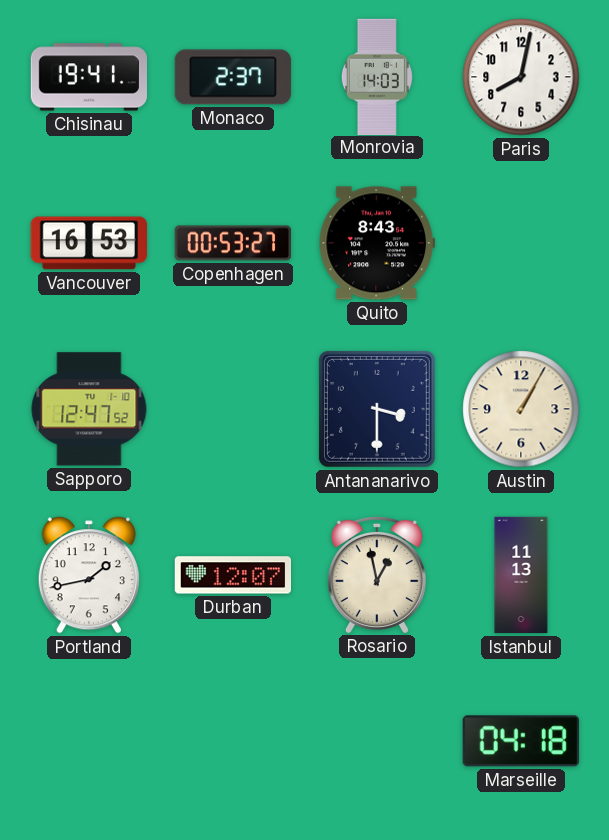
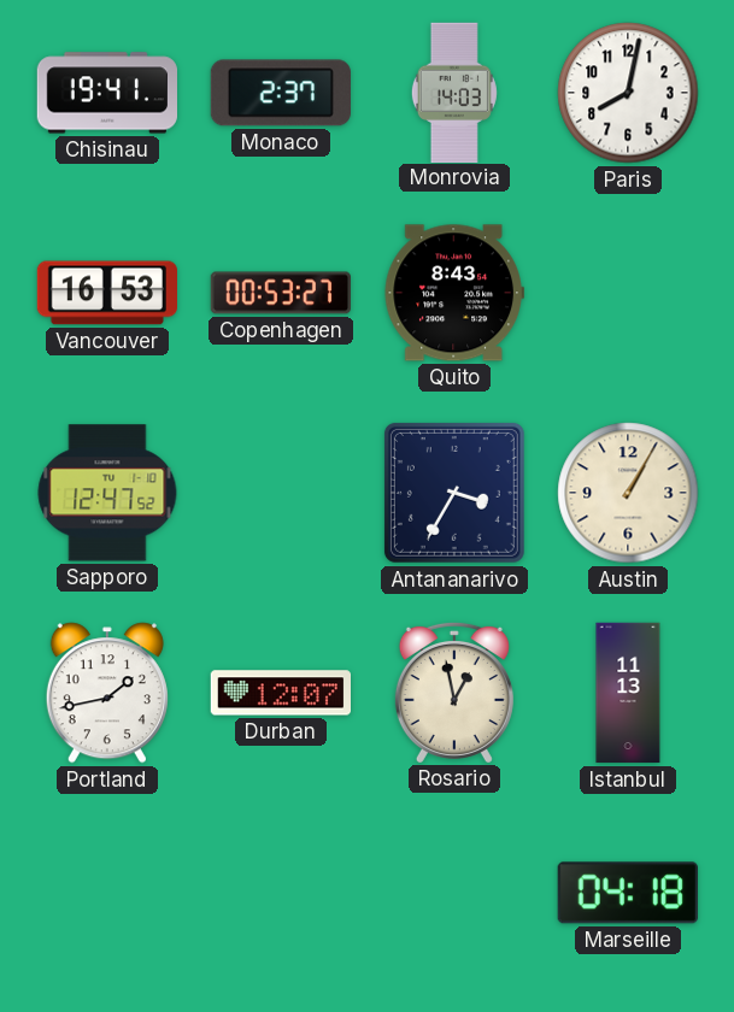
Antananarivo: 3:30 -> 3:35
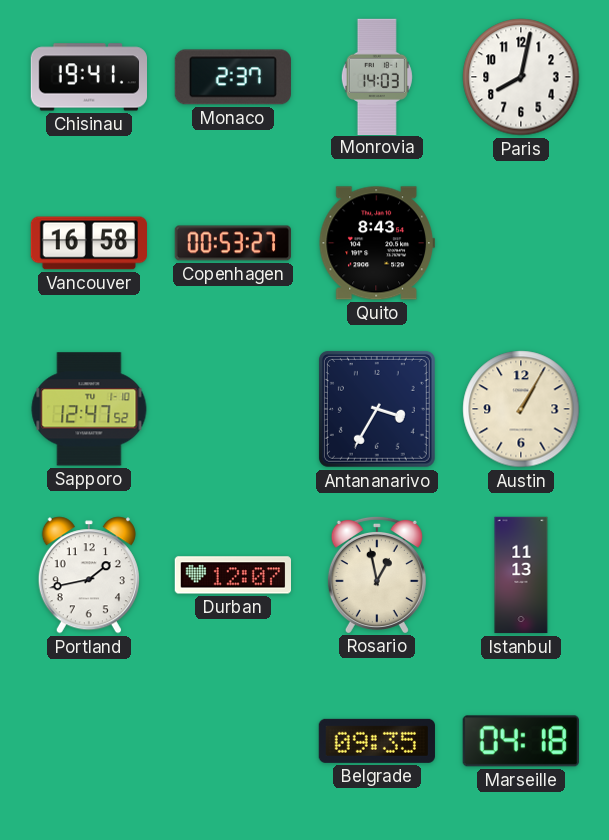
Vancouver: 16:53 -> 16:58
Belgrade: none -> 09:35
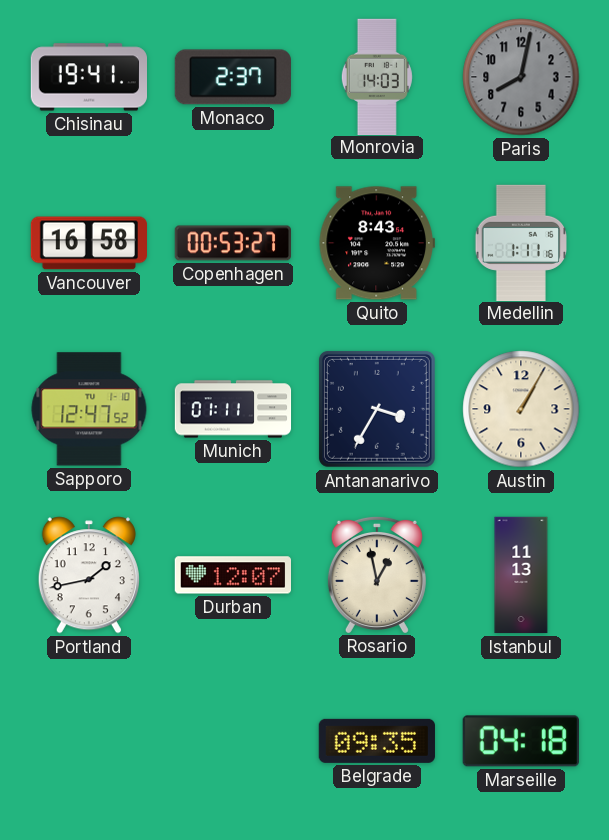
Paris dial: white -> grey
Medellin: none -> 1:11
Munich: none -> 01:11
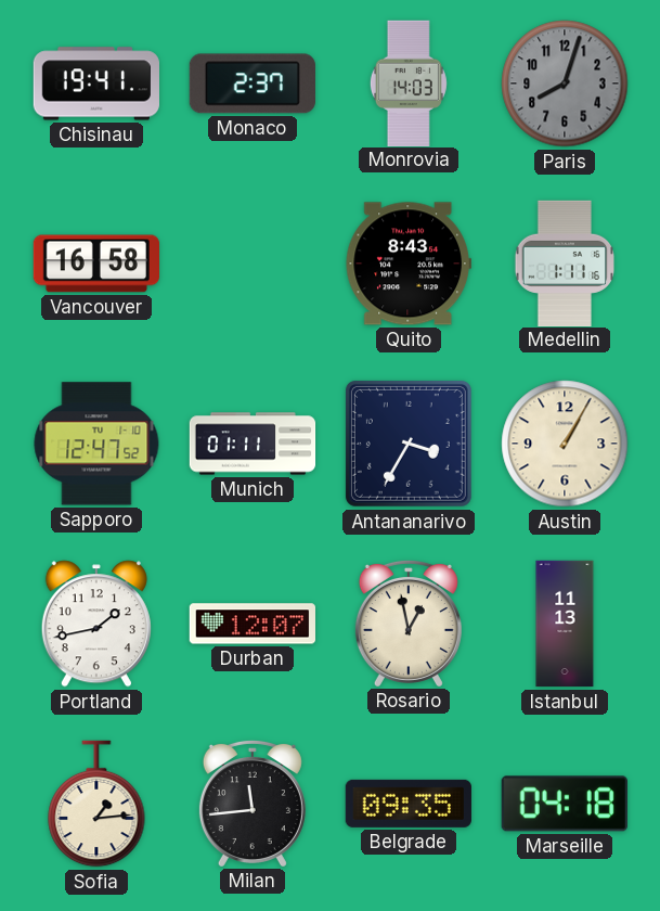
Paris: 8:02 -> 8:03
Copenhagen: 00:53 -> none
Sofia: none -> 1:14
Milan: none -> 11:44
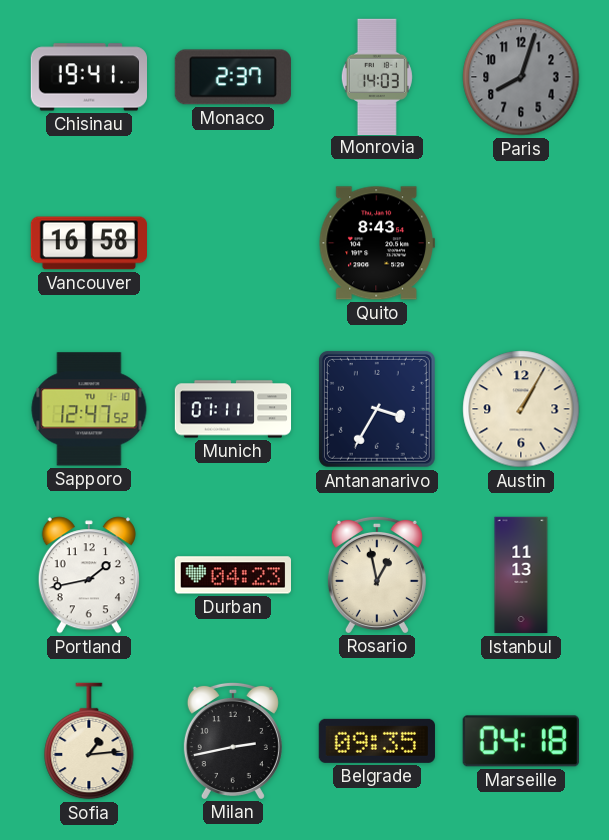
Medellin: 1:11 -> none
Durban: 12:07 -> 04:23
Milan: 11:44 -> 2:43
